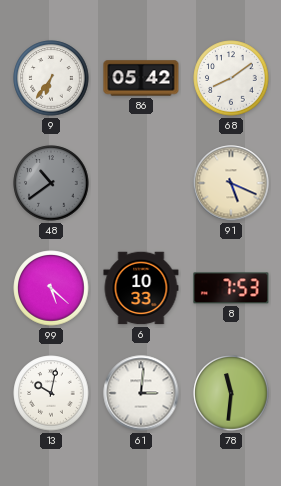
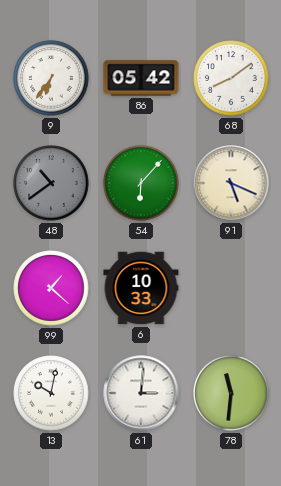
54: none -> 6:07
99: 5:22 -> 1:22
8: 7:53 -> none
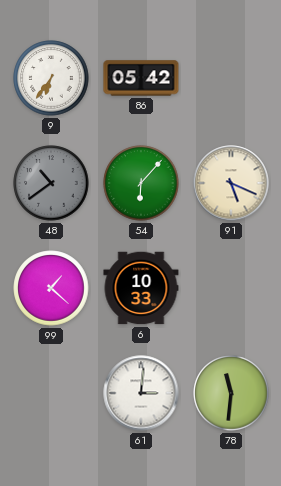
68: 8:09 -> none
13: 10:02 -> none
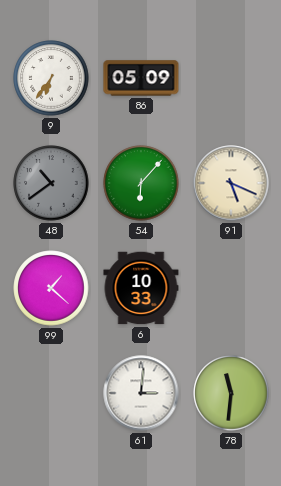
86: 05:42 -> 05:09
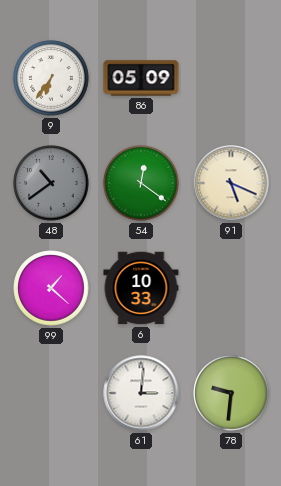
54: 6:07 -> 12:21
78: 11:31 -> 9:31
